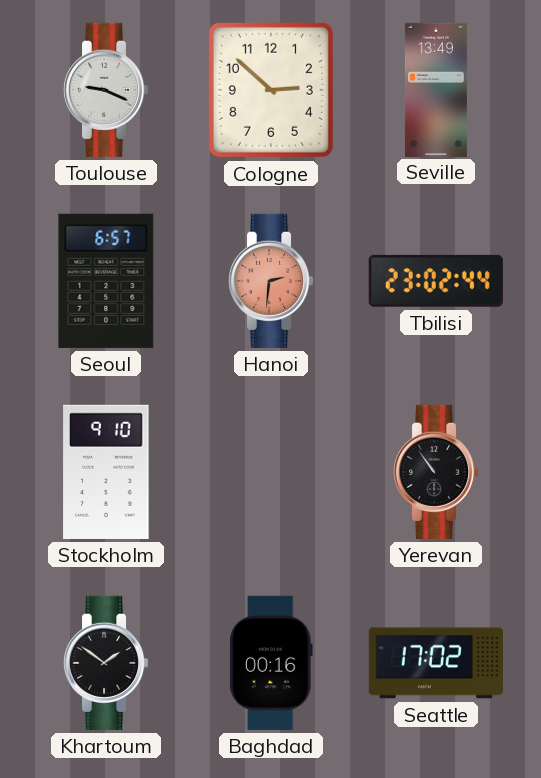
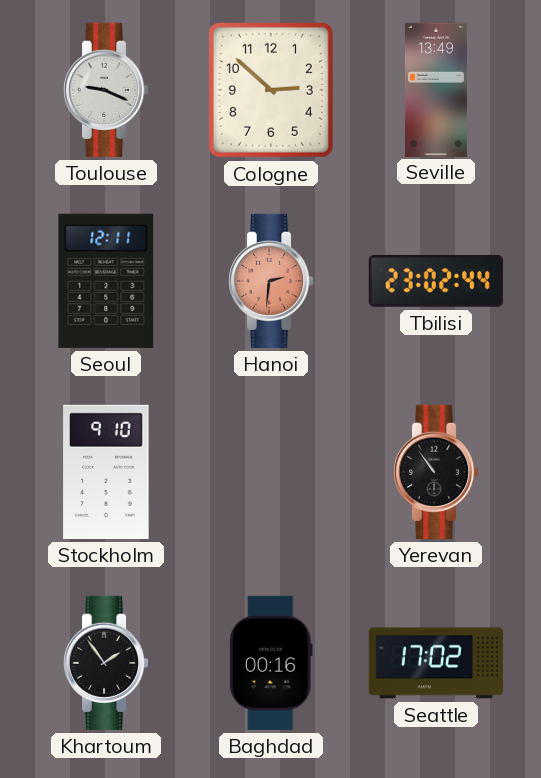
Seoul: 6:57 -> 12:11
Khartoum: 1:51 -> 1:54
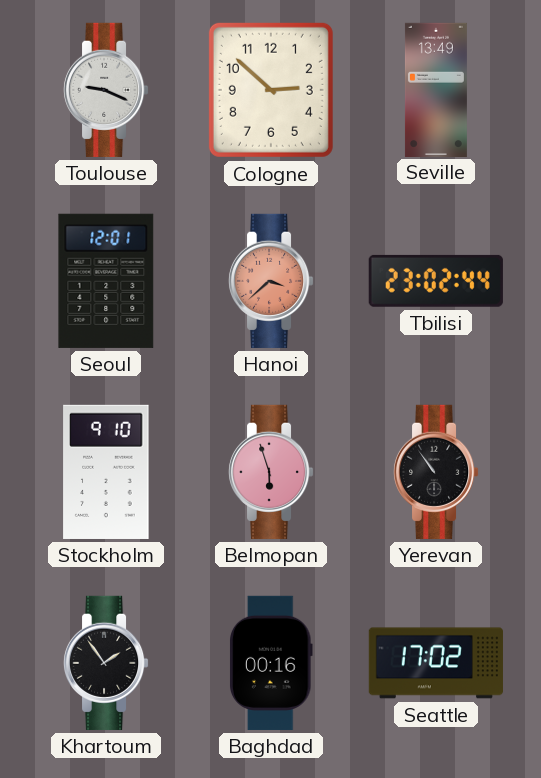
Seoul: 12:11 -> 12:01
Hanoi: 2:31 -> 3:38
Belmopan: none -> 5:57
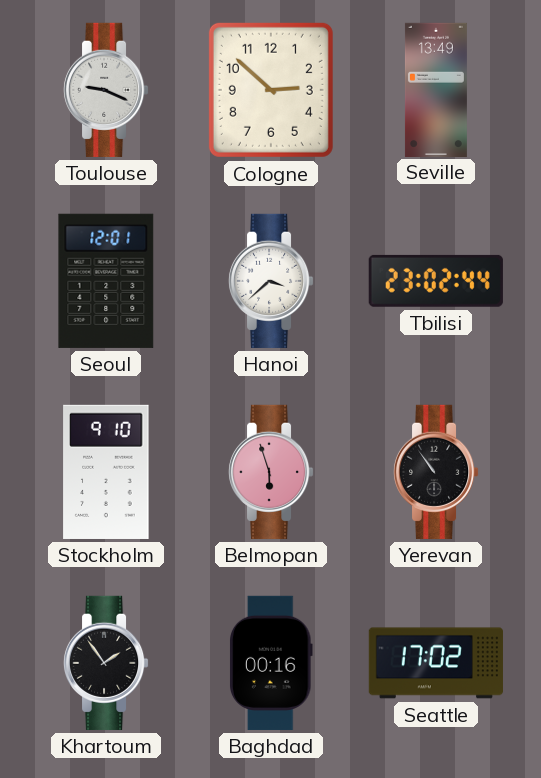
Hanoi dial: salmon -> white
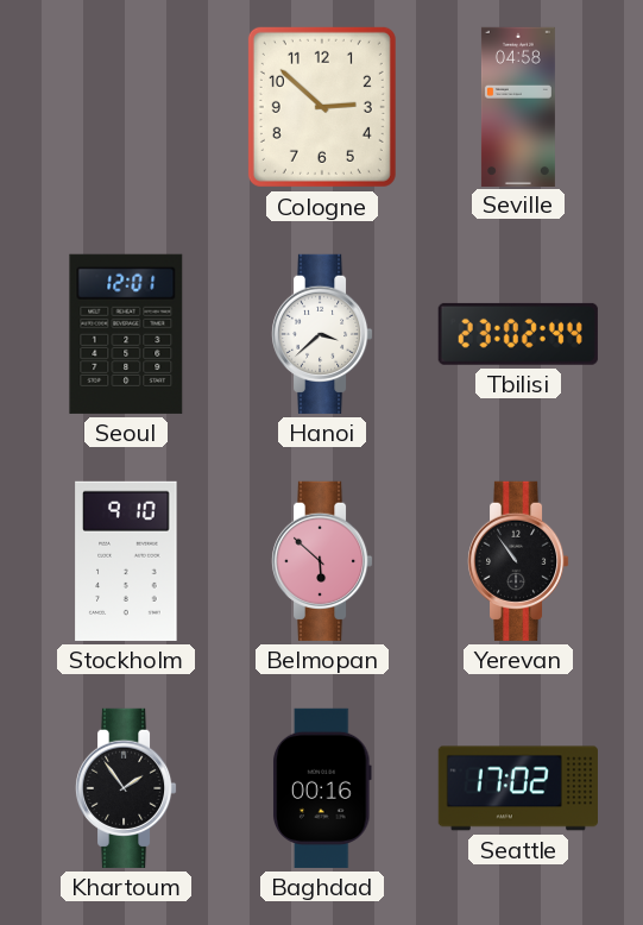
Toulouse: 9:19 -> none
Seville: 13:49 -> 04:58
Belmopan: 5:57 -> 5:52
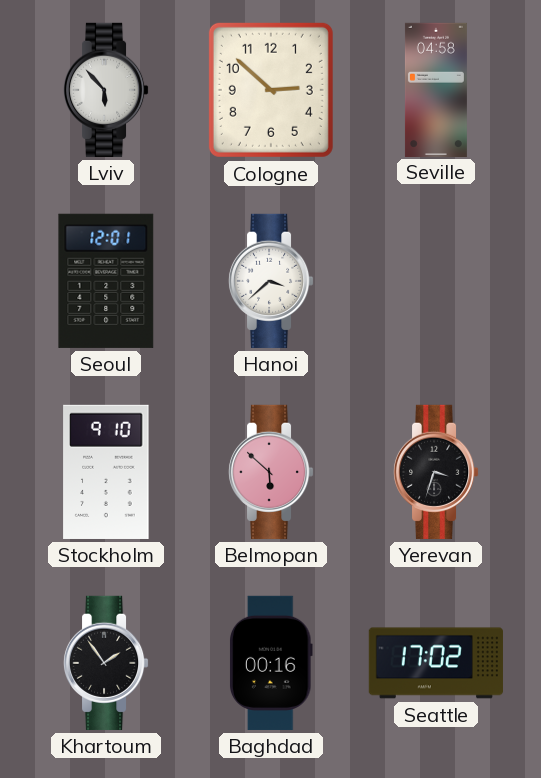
Lviv: none -> 5:53
Tbilisi: 23:02 -> none
Yerevan: 10:54 -> 3:33
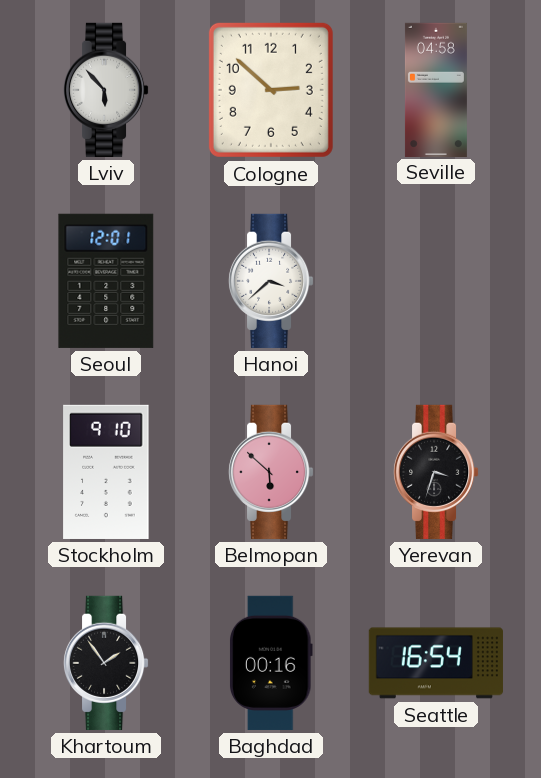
Seattle: 17:02 -> 16:54
